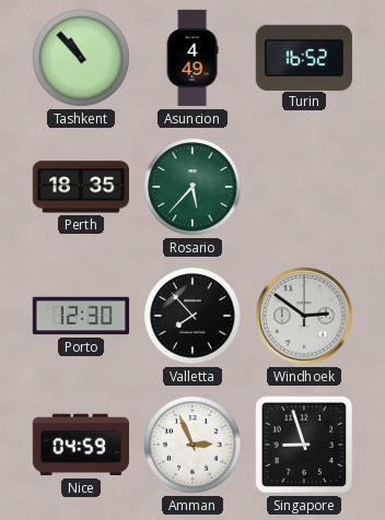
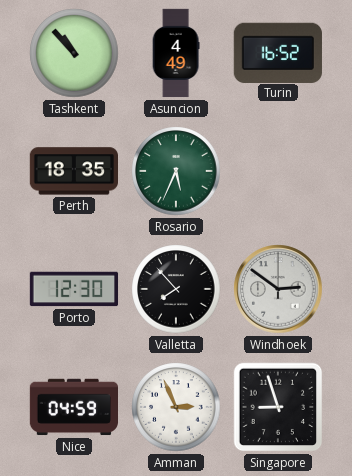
Rosario: 5:37 -> 5:34
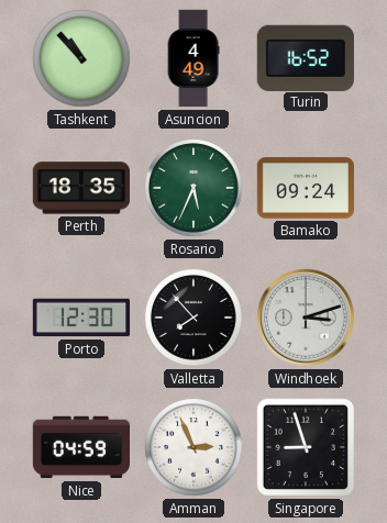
Bamako: none -> 09:24
Windhoek: 2:51 -> 3:12
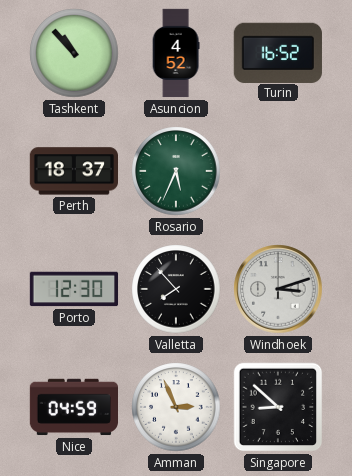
Asuncion: 4:49 -> 4:52
Perth: 18:35 -> 18:37
Bamako: 09:24 -> none
Singapore: 8:57 -> 8:52
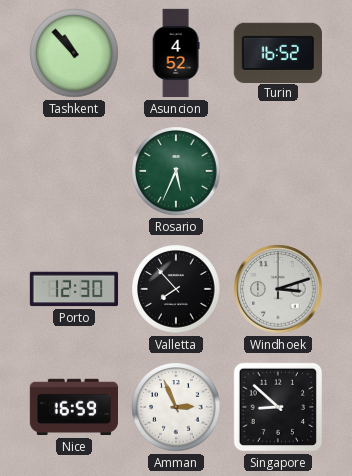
Perth: 18:37 -> none
Nice: 04:59 -> 16:59
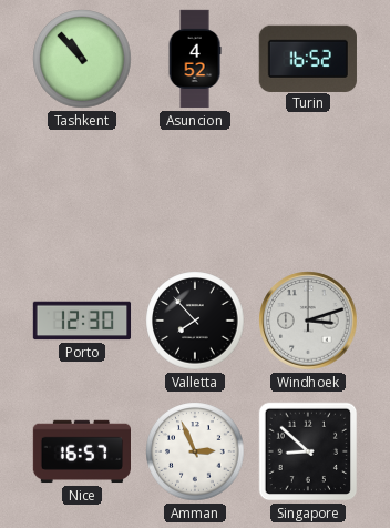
Rosario: 5:34 -> none
Nice: 16:59 -> 16:57
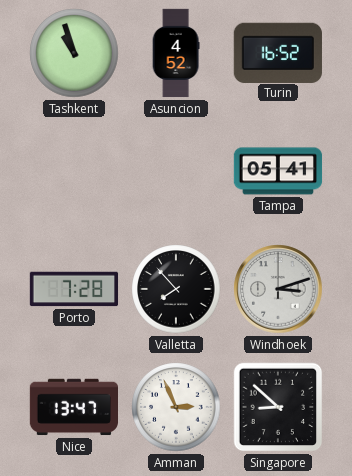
Tashkent: 10:53 -> 10:57
Tampa: none -> 05:41
Porto: 12:30 -> 7:28
Nice: 16:57 -> 13:47
